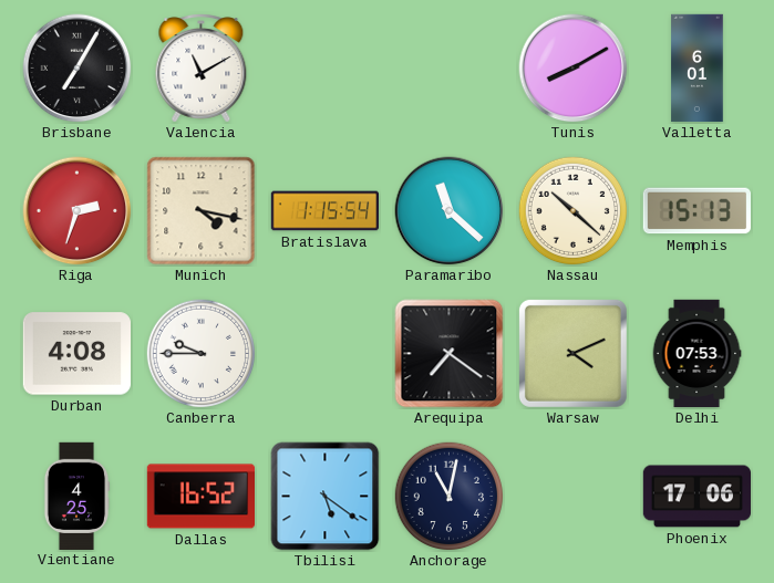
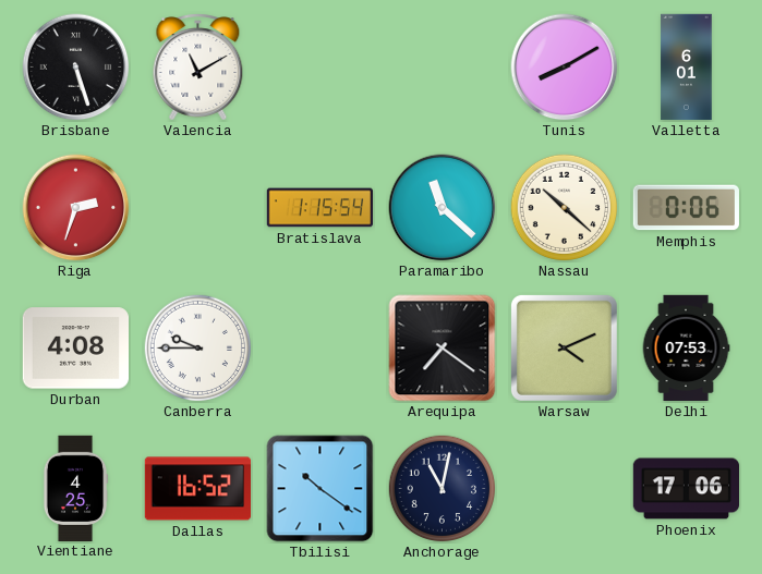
Brisbane: 7:05 -> 5:27
Munich: 4:17 -> none
Memphis: 15:13 -> 0:06
Tbilisi: 5:21 -> 10:21
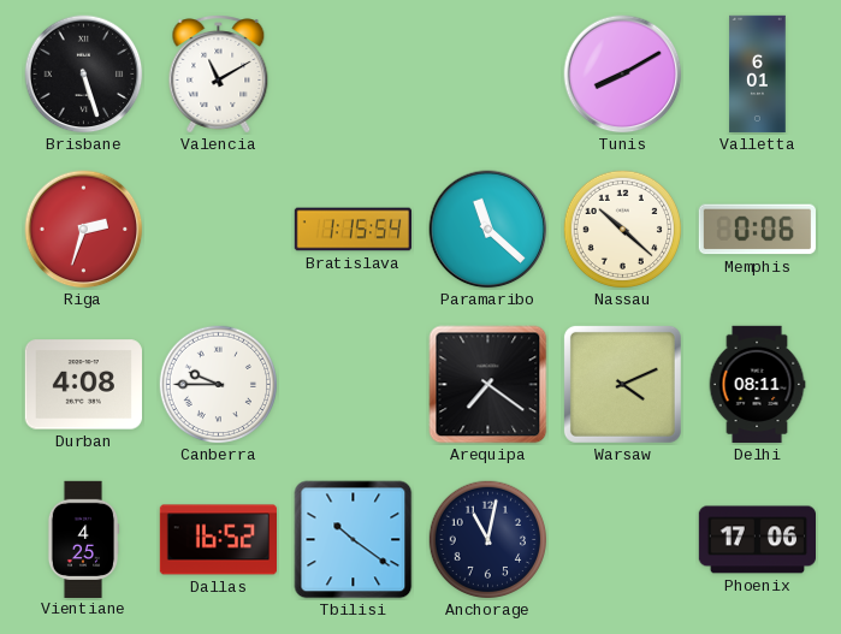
Delhi: 07:53 -> 08:11
